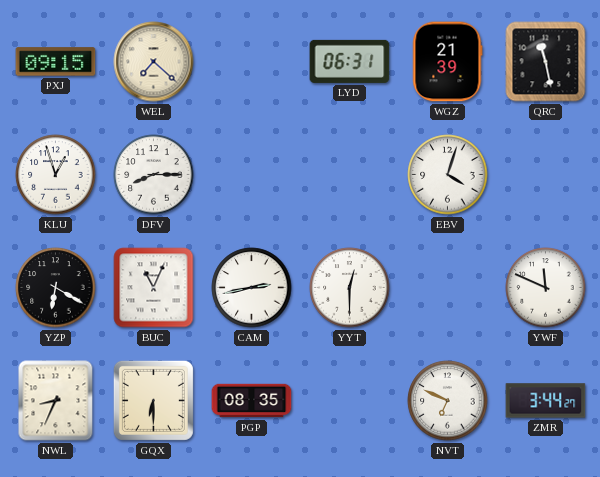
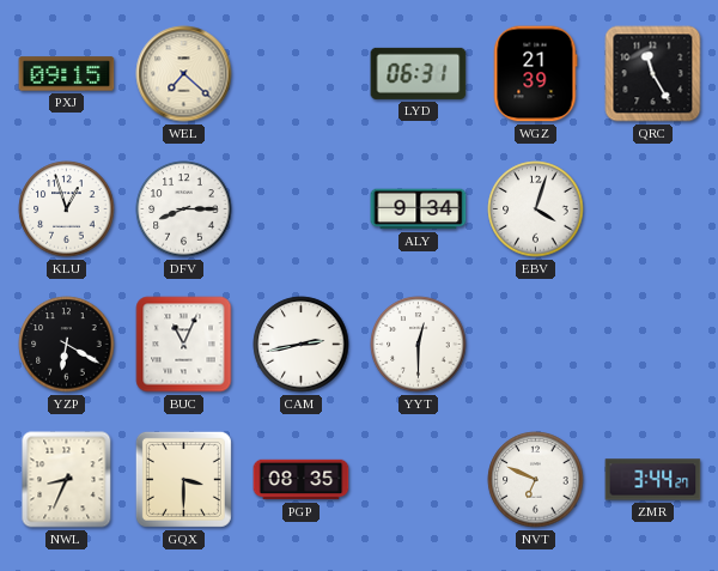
QRC: 11:28 -> 11:25
ALY: none -> 9:34
YWF: 11:49 -> none
GQX: 6:30 -> 3:30
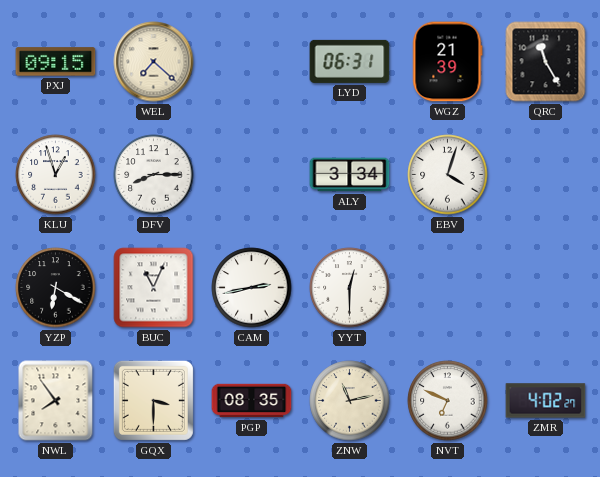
ALY: 9:34 -> 3:34
NWL: 8:34 -> 7:54
ZNW: none -> 11:13
ZMR: 3:44 -> 4:02
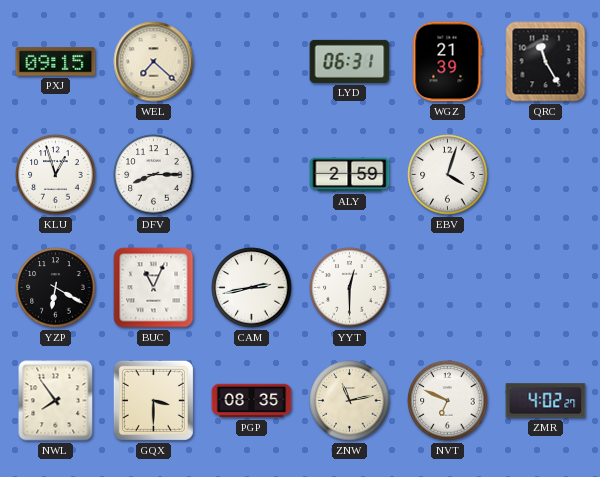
ALY: 3:34 -> 2:59
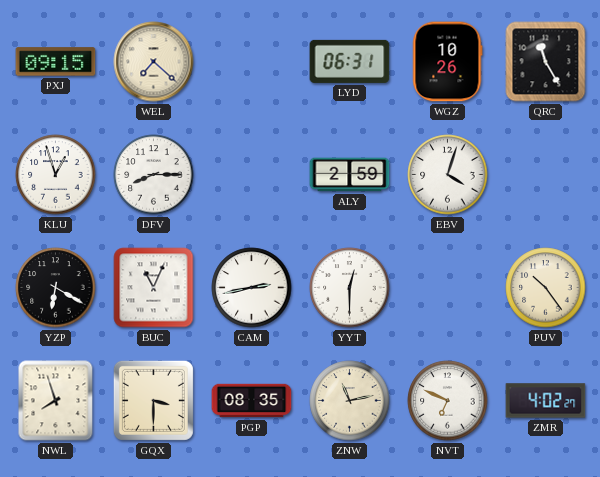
WGZ: 21:39 -> 10:26
PUV: none -> 10:24
NWL: 7:54 -> 7:57
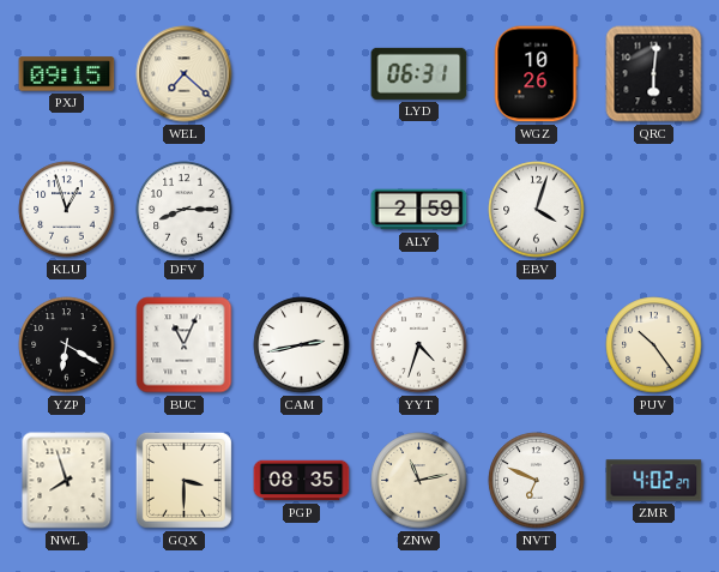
QRC: 11:25 -> 6:01
YYT: 12:30 -> 4:33
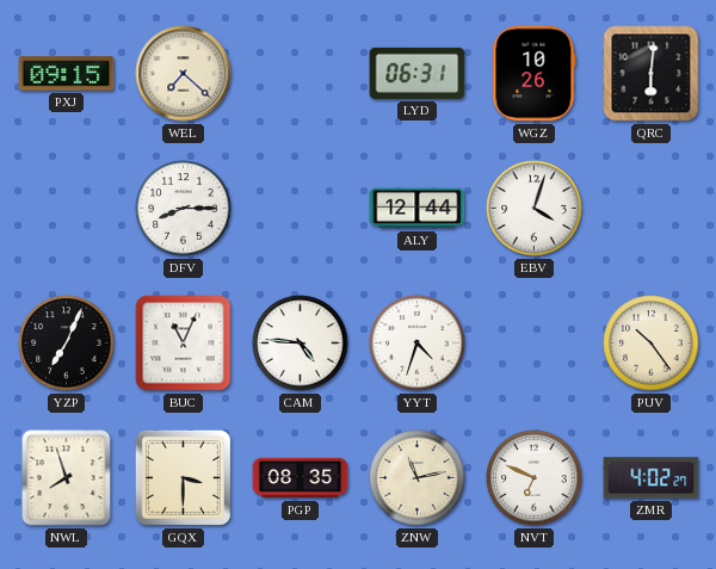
KLU: 12:57 -> none
ALY: 2:59 -> 12:44
YZP: 6:20 -> 7:04
CAM: 2:43 -> 4:46
